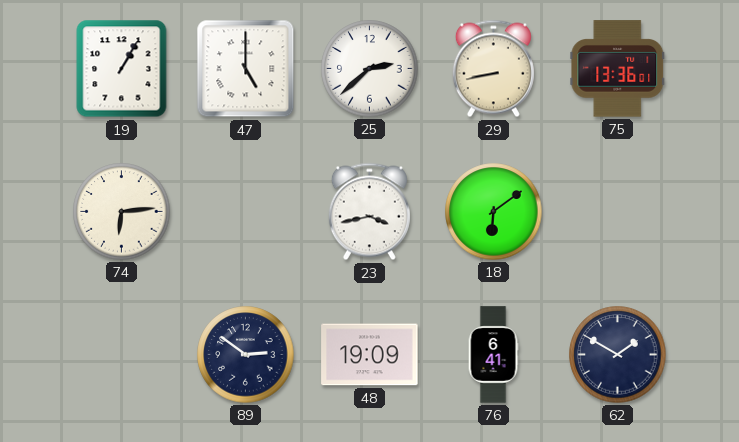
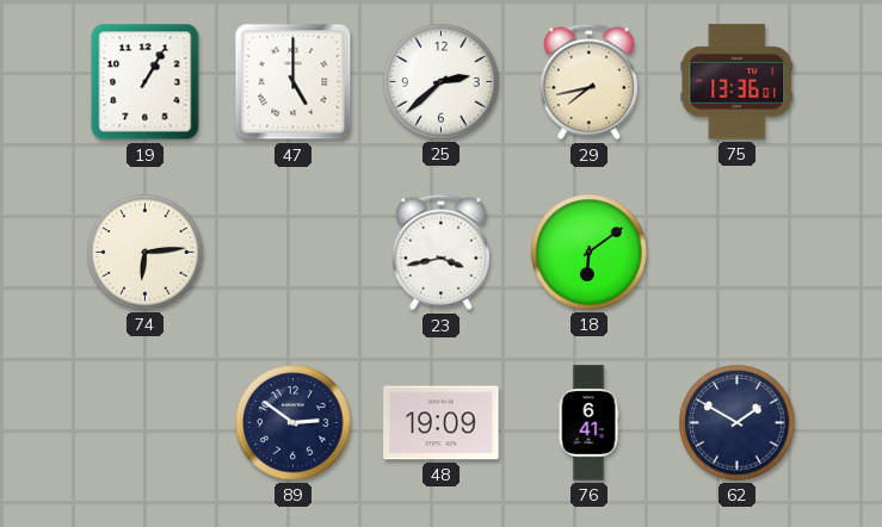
29: 8:43 -> 7:43
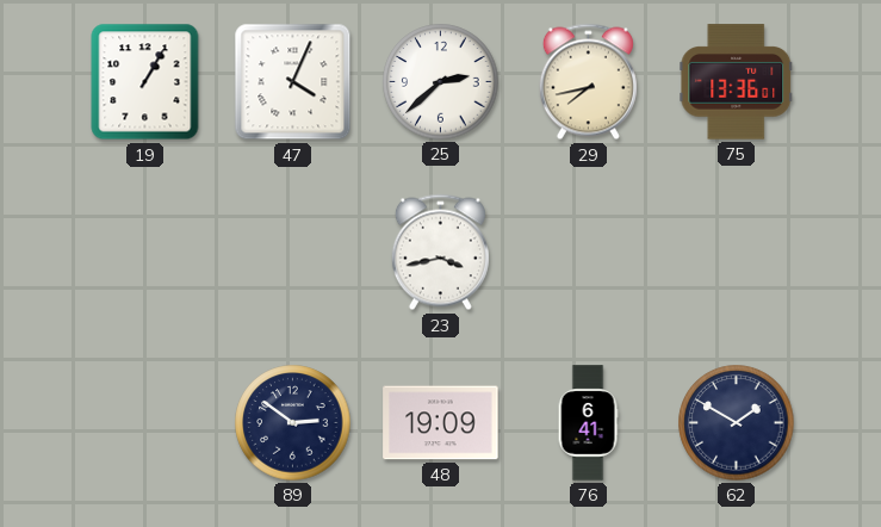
47: 5:00 -> 4:04
74: 6:14 -> none
18: 6:09 -> none
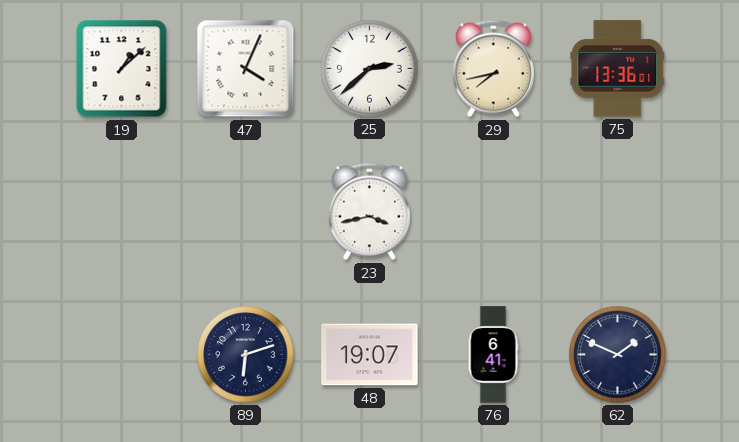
19: 1:05 -> 1:08
89: 2:51 -> 6:12
48: 19:09 -> 19:07
62: 1:50 -> 1:49
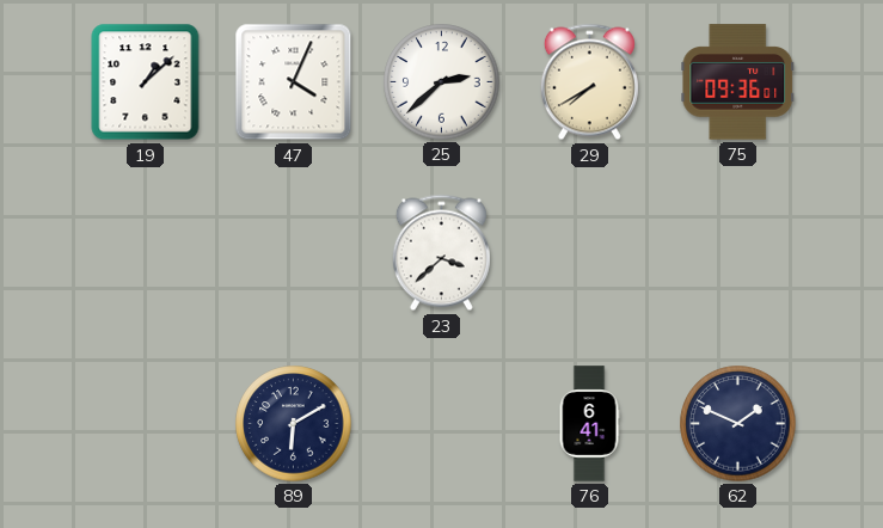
29: 7:43 -> 7:40
75: 13:36 -> 09:36
23: 3:43 -> 3:38
89: 6:12 -> 6:10
48: 19:07 -> none
